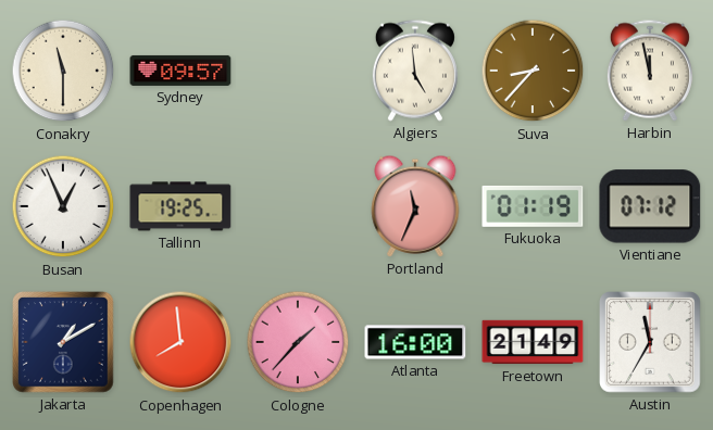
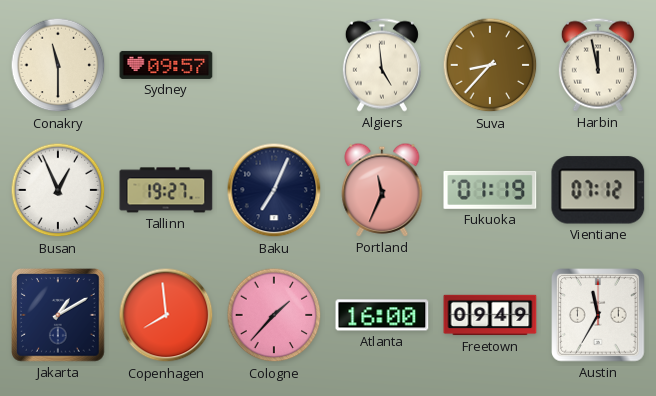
Tallinn: 19:25 -> 19:27
Baku: none -> 7:04
Freetown: 21:49 -> 09:49
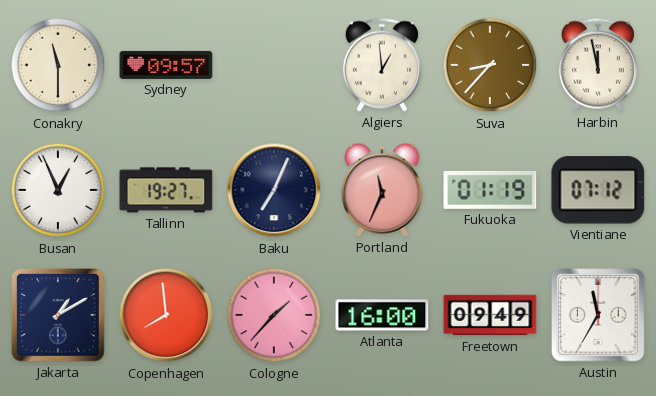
Algiers: 4:59 -> 12:59
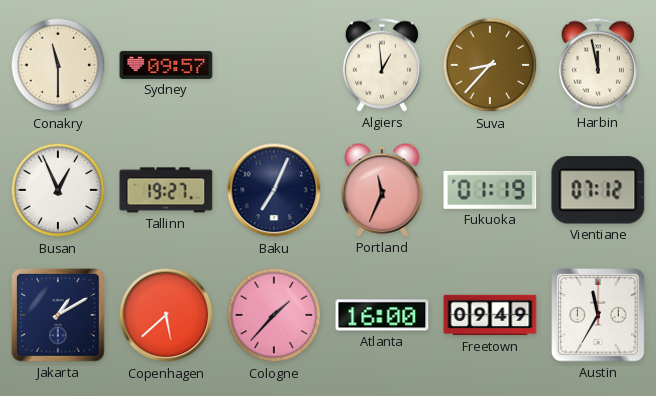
Copenhagen: 7:59 -> 5:38
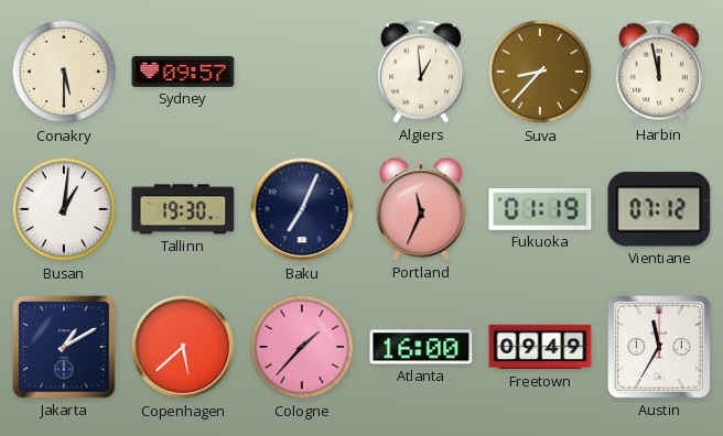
Conakry: 11:30 -> 5:30
Busan: 12:56 -> 1:01
Tallinn: 19:27 -> 19:30
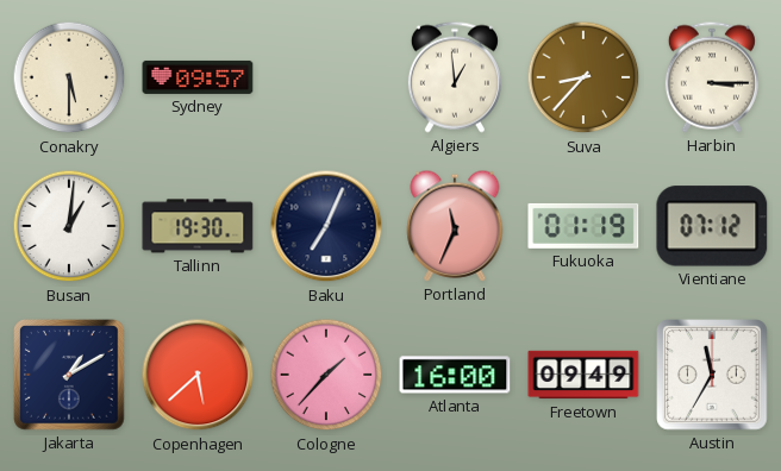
Harbin: 11:58 -> 3:15
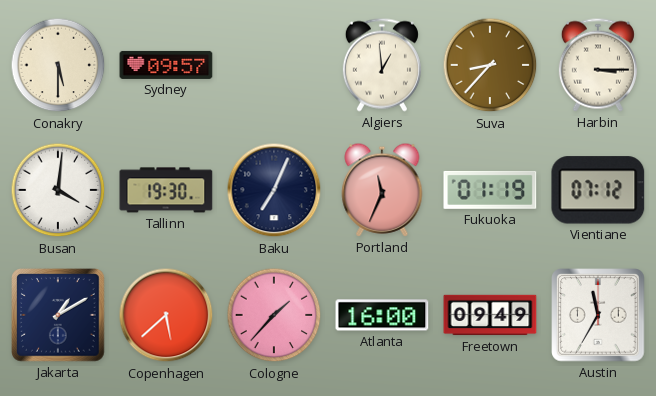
Busan: 1:01 -> 4:01
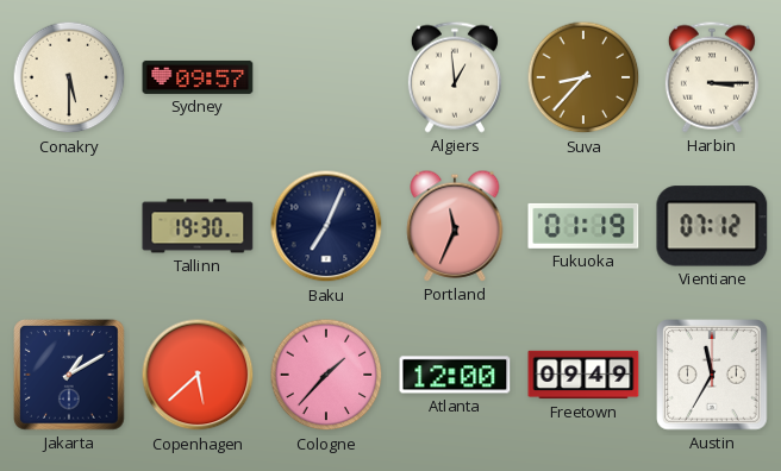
Busan: 4:01 -> none
Atlanta: 16:00 -> 12:00
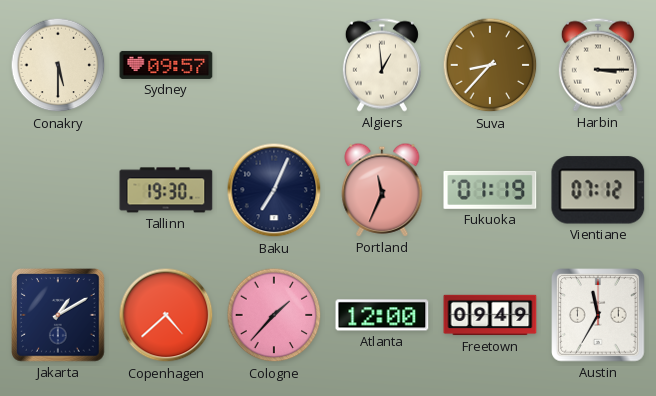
Copenhagen: 5:38 -> 4:38
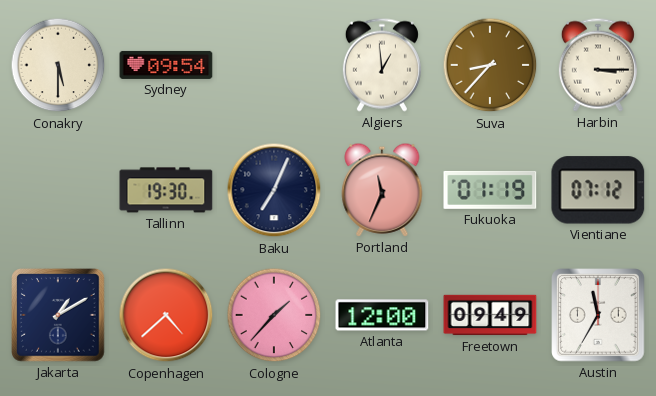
Sydney: 09:57 -> 09:54
